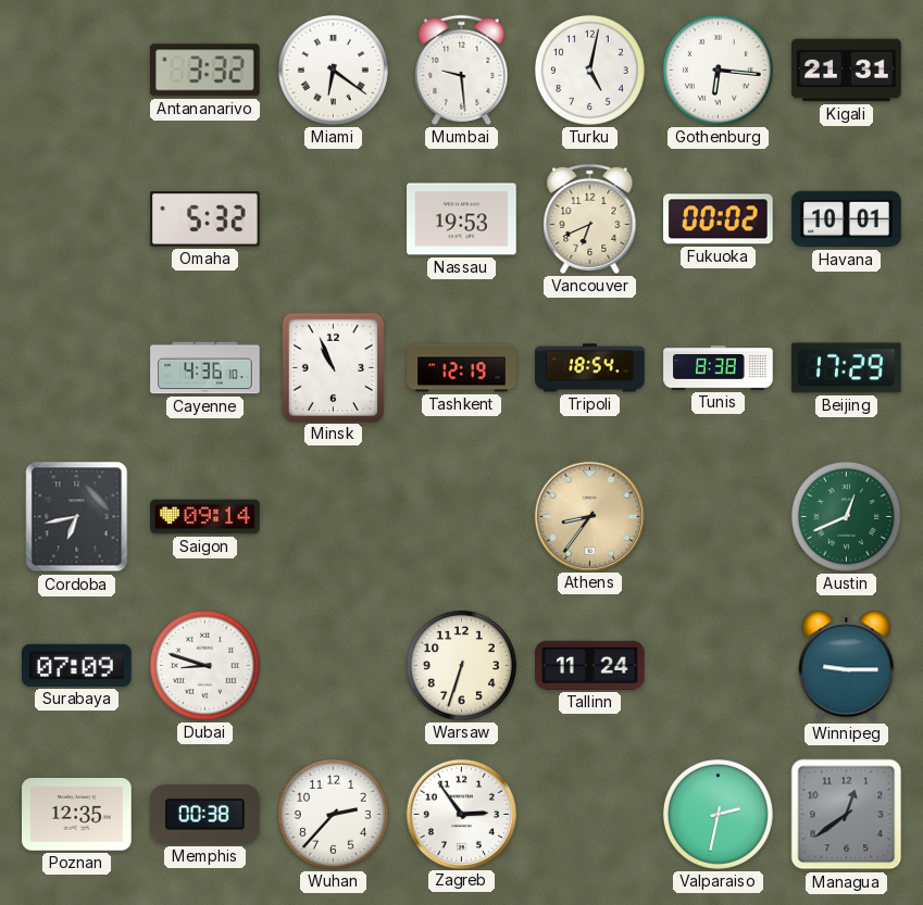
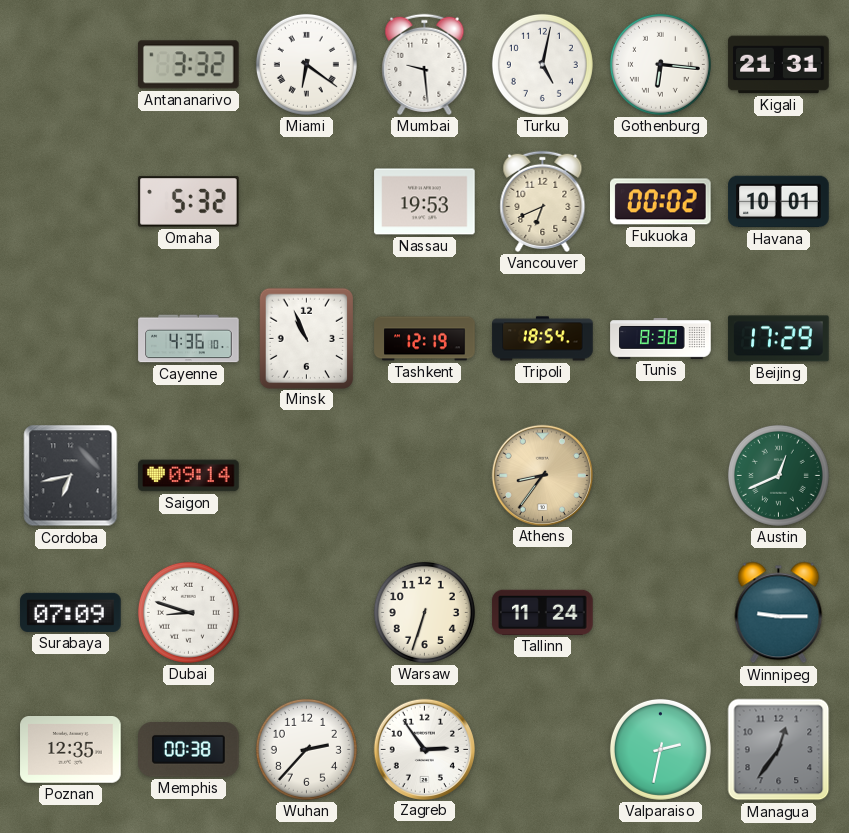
Managua: 12:39 -> 12:36
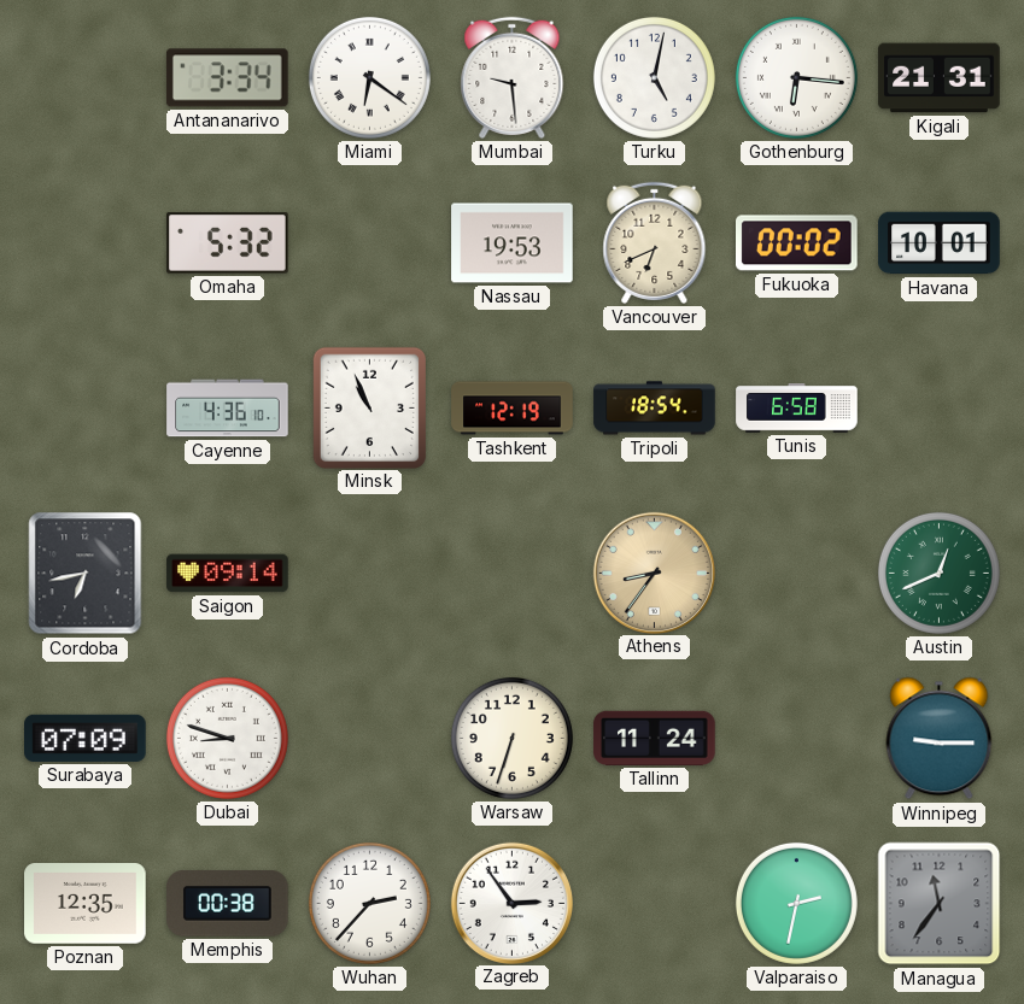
Antananarivo: 3:32 -> 3:34
Tunis: 8:38 -> 6:58
Beijing: 17:29 -> none
Managua: 12:36 -> 11:36
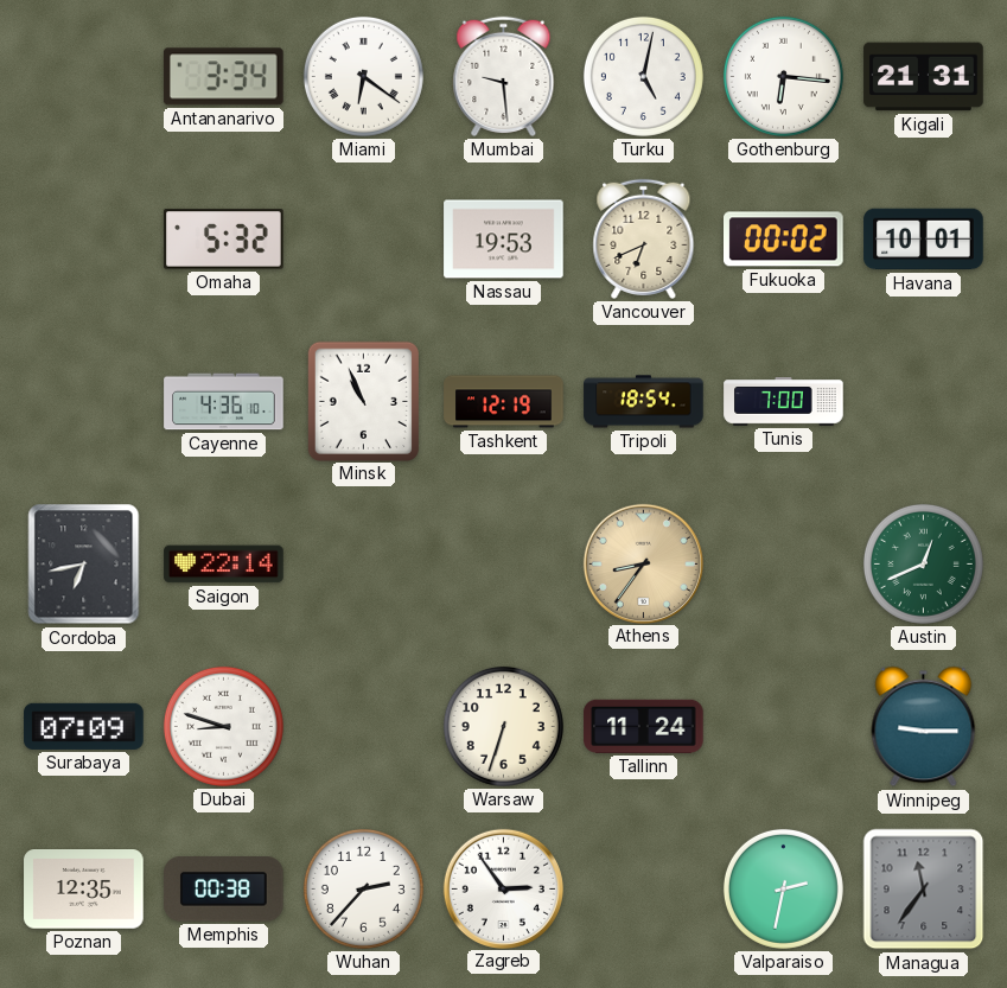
Tunis: 6:58 -> 7:00
Saigon: 09:14 -> 22:14
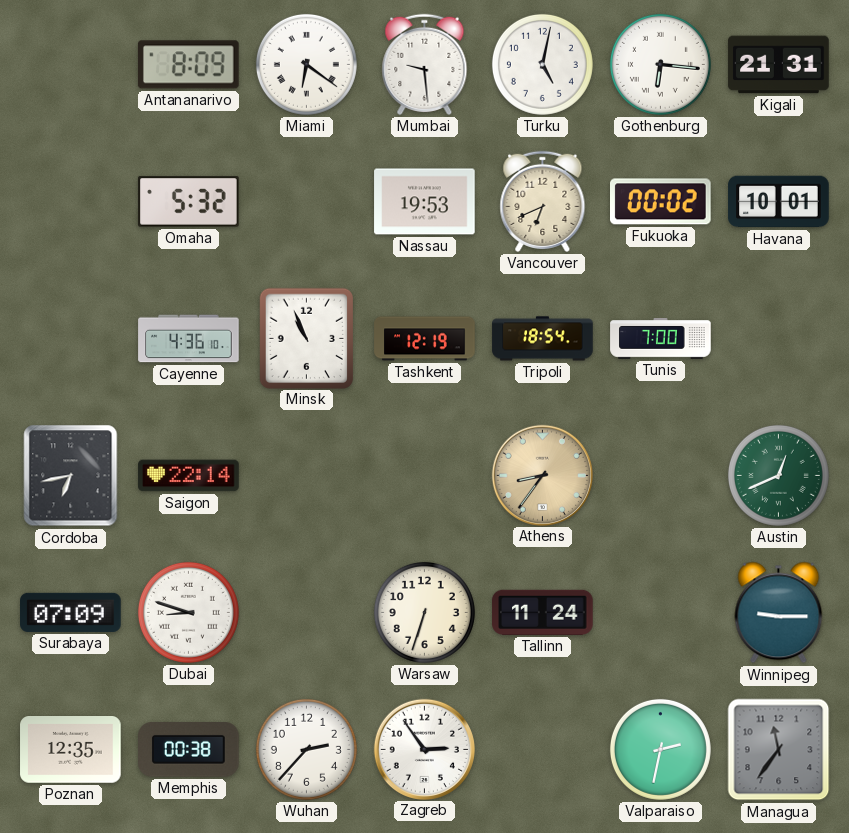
Antananarivo: 3:34 -> 8:09
